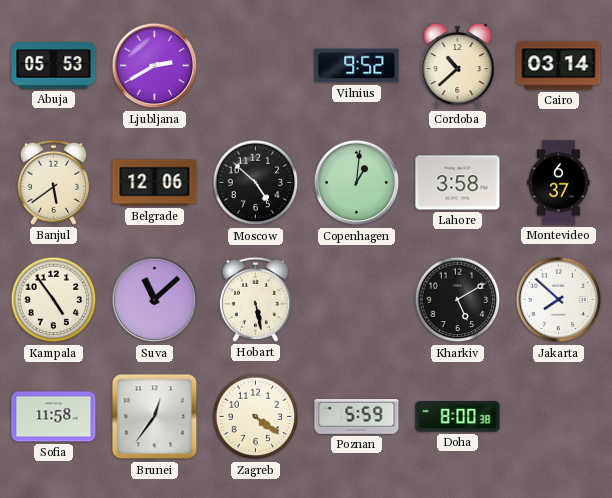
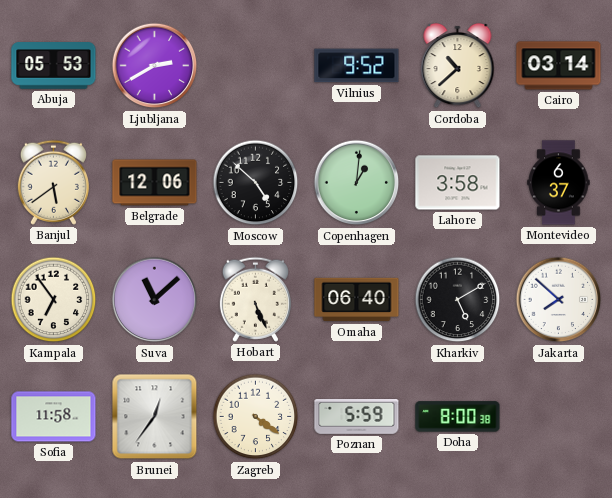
Kampala: 4:54 -> 6:54
Hobart: 5:28 -> 5:26
Omaha: none -> 06:40
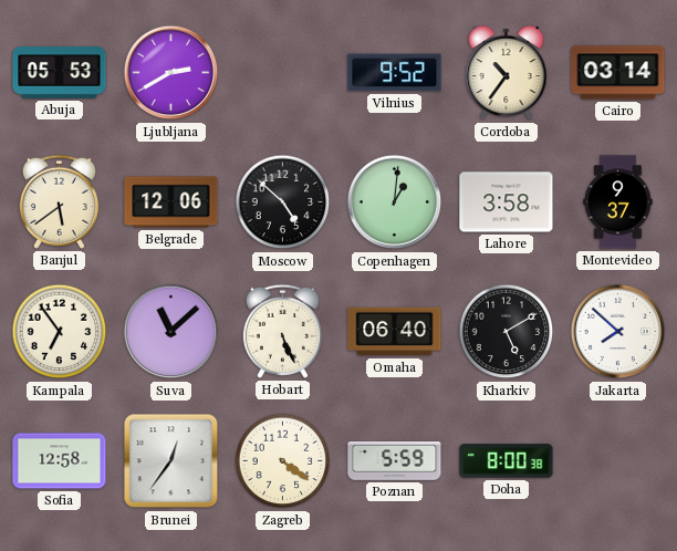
Cordoba: 10:38 -> 10:36
Montevideo: 6:37 -> 9:37
Sofia: 11:58 -> 12:58
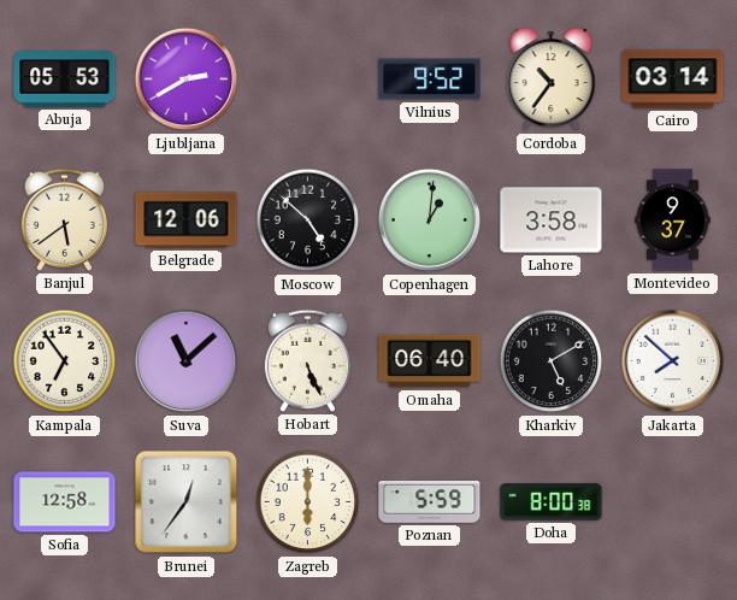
Zagreb: 4:21 -> 6:00
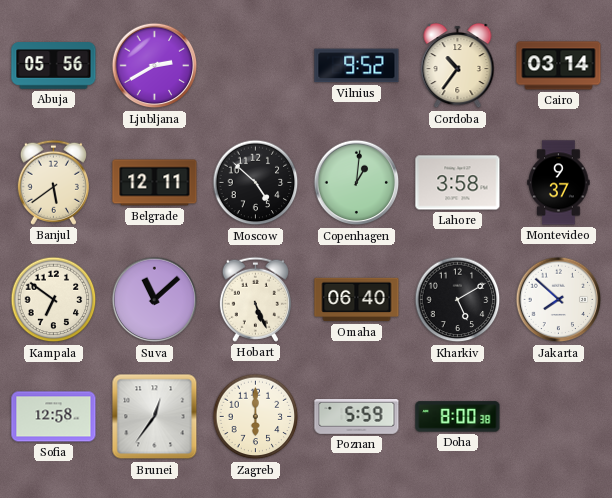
Abuja: 05:53 -> 05:56
Belgrade: 12:06 -> 12:11
Kampala: 6:54 -> 6:51
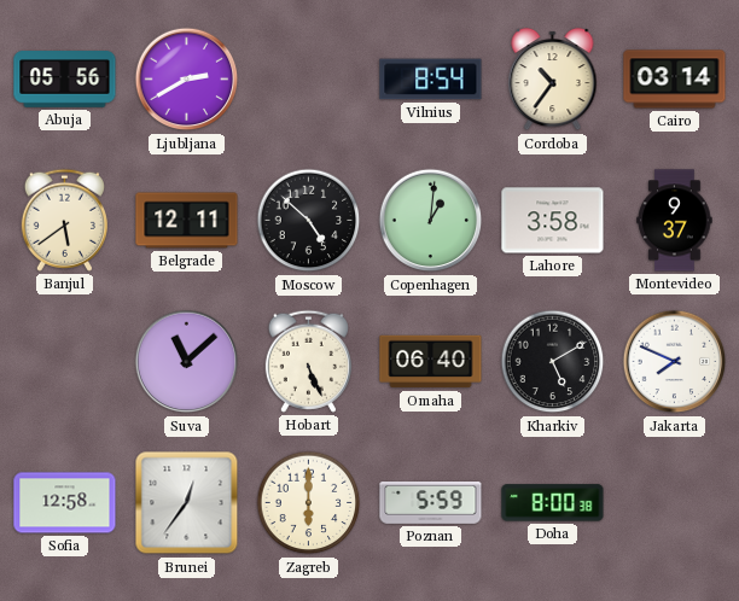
Vilnius: 9:52 -> 8:54
Kampala: 6:51 -> none
Jakarta: 7:52 -> 7:49
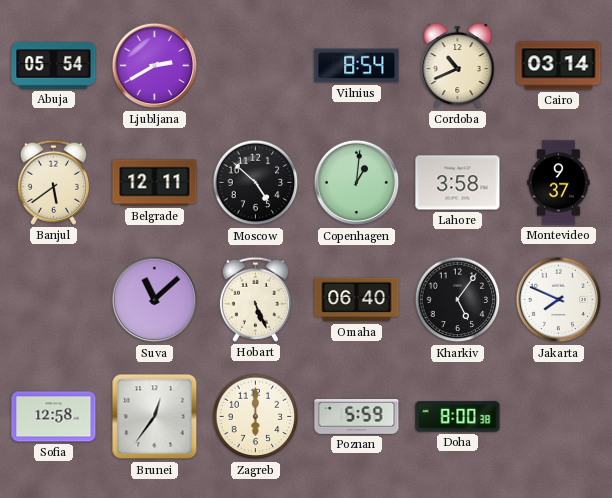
Abuja: 05:56 -> 05:54
Cordoba: 10:36 -> 10:41
Kharkiv: 5:10 -> 5:06
